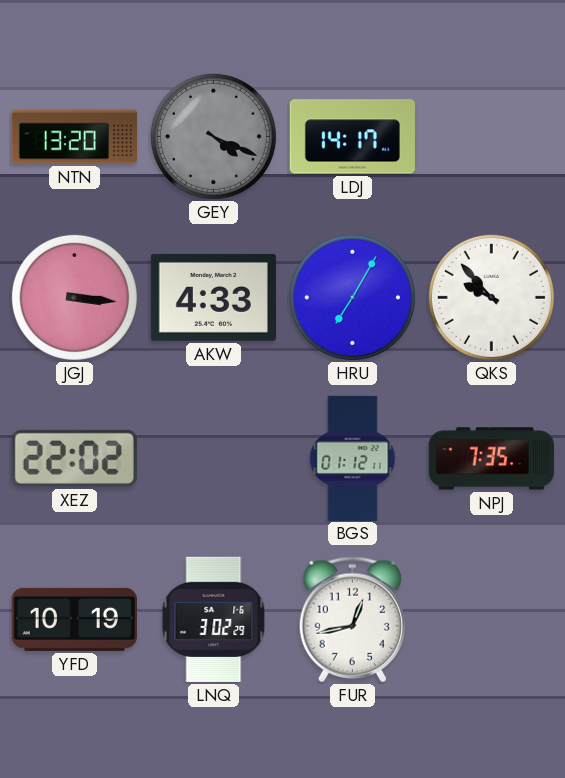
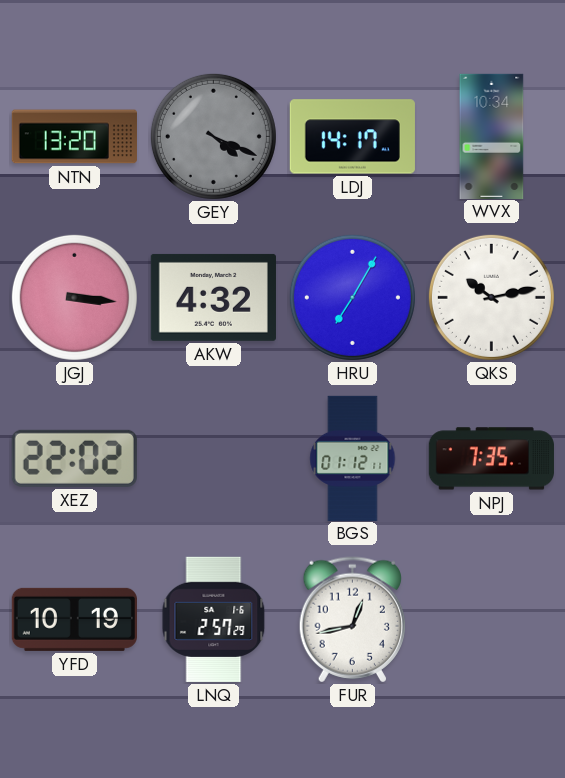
WVX: none -> 10:34
AKW: 4:33 -> 4:32
QKS: 9:53 -> 10:13
LNQ: 3:02 -> 2:57
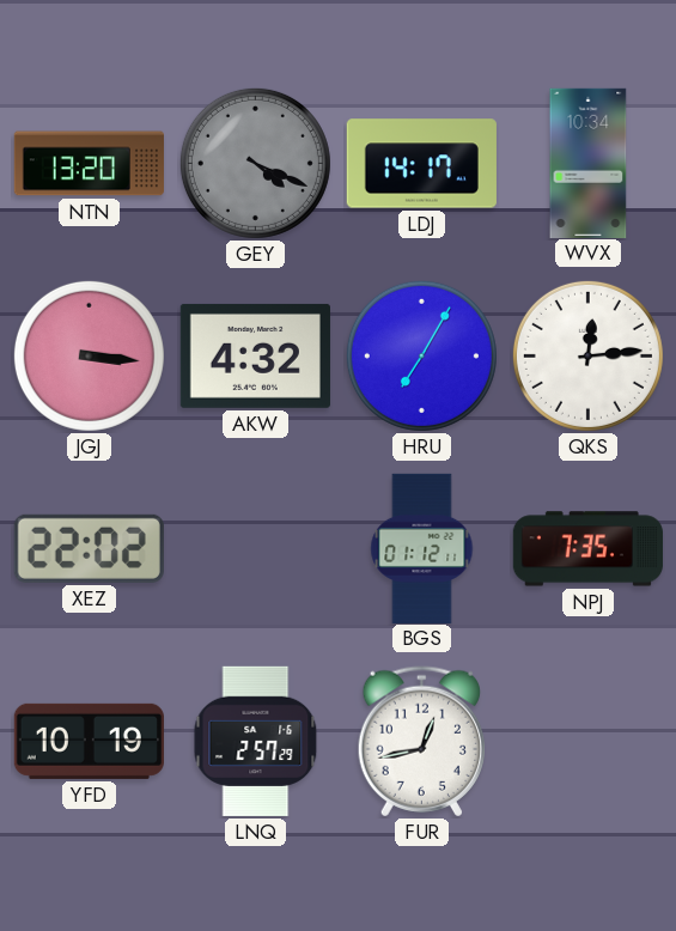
QKS: 10:13 -> 12:14
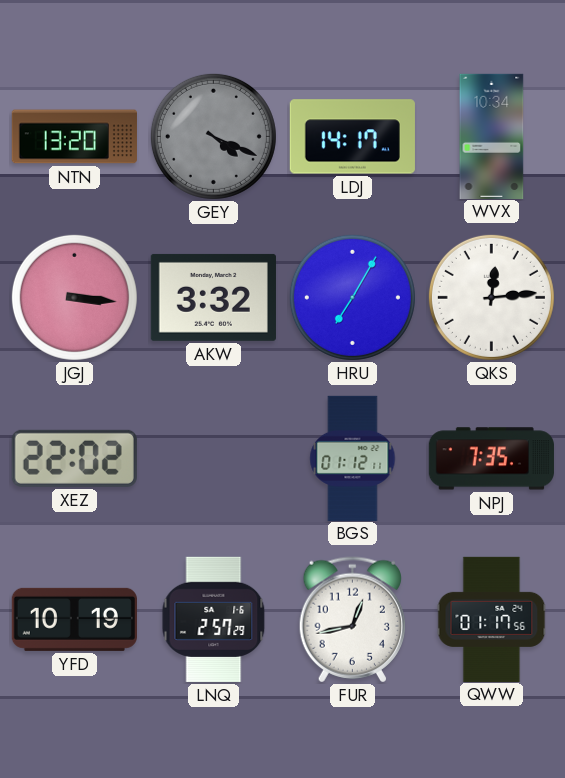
AKW: 4:32 -> 3:32
QWW: none -> 01:17
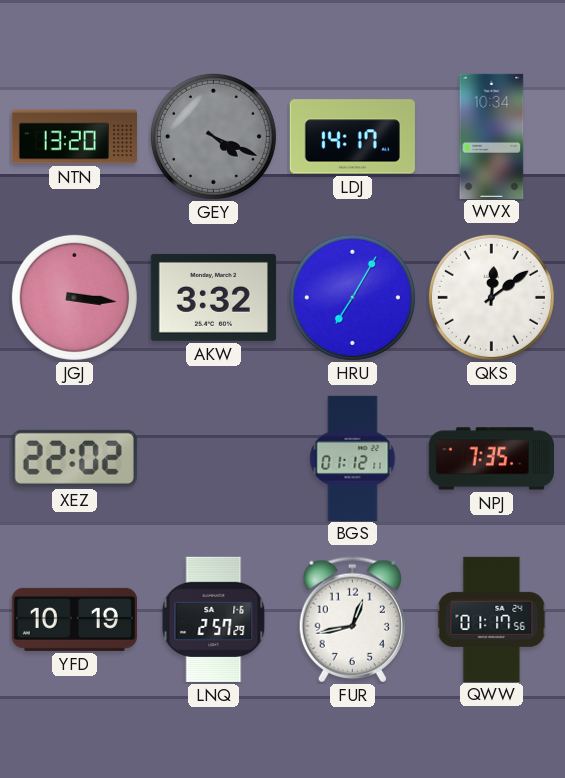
QKS: 12:14 -> 12:09
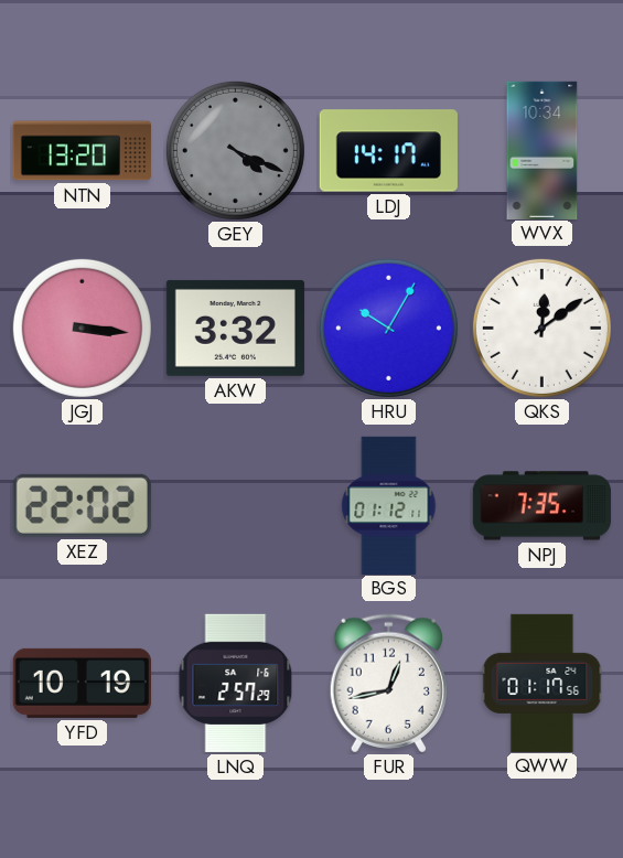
HRU: 7:05 -> 10:05
